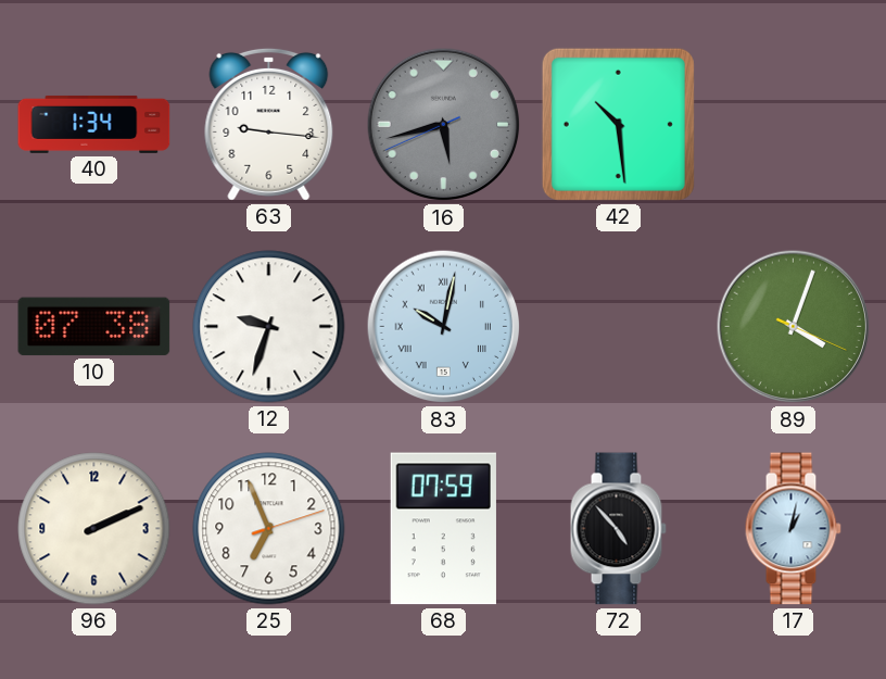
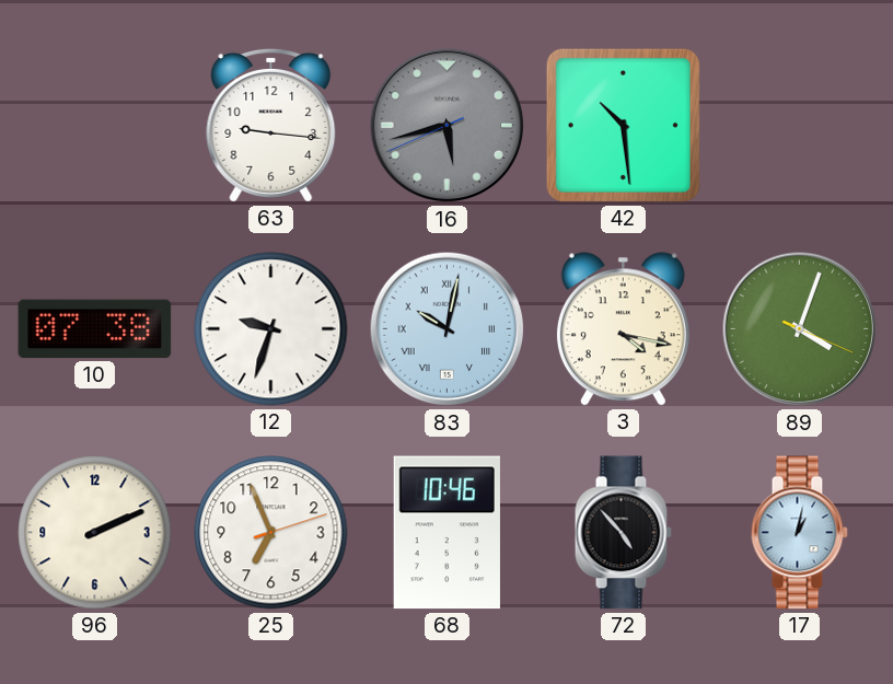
40: 1:34 -> none
3: none -> 4:17
68: 07:59 -> 10:46
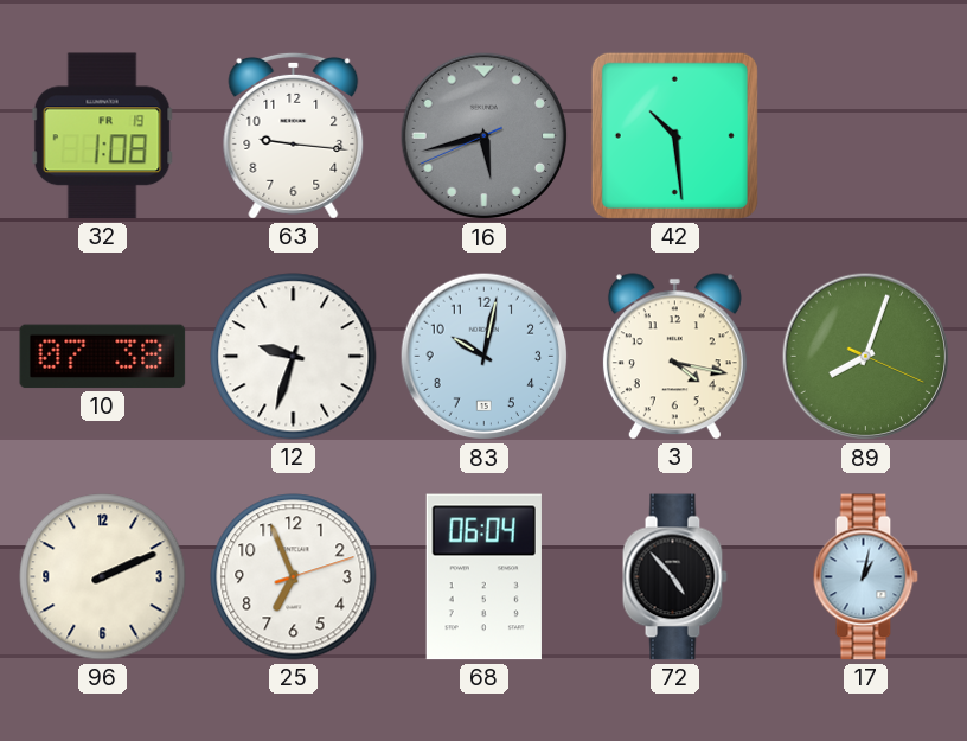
32: none -> 1:08
83 numerals: Roman -> Arabic
89: 4:03 -> 8:03
68: 10:46 -> 06:04
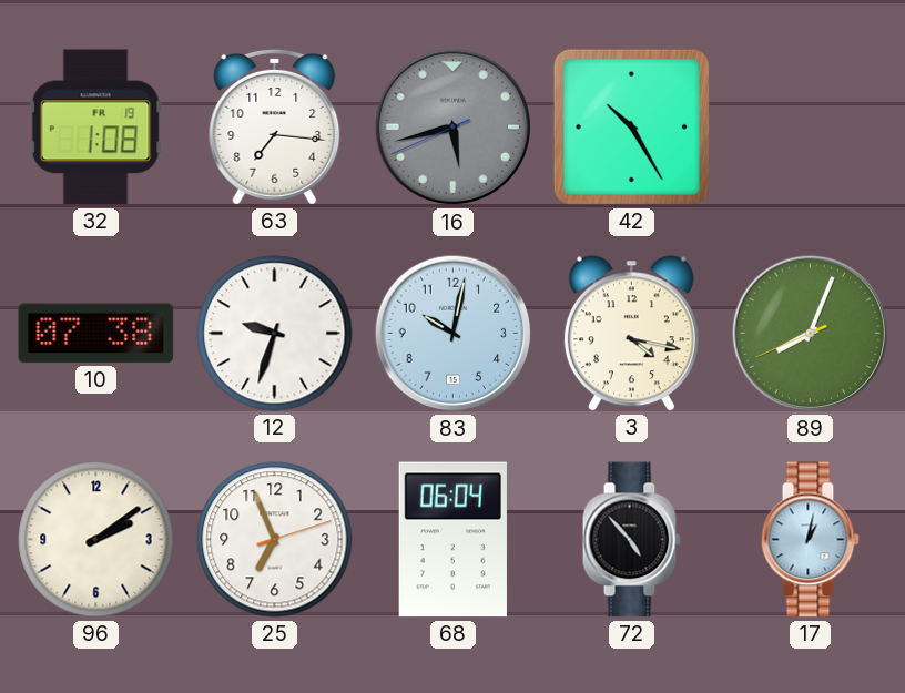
63: 9:16 -> 7:16
42: 10:29 -> 10:25
89: 8:03:19 -> 8:03:41
96: 2:11 -> 2:09
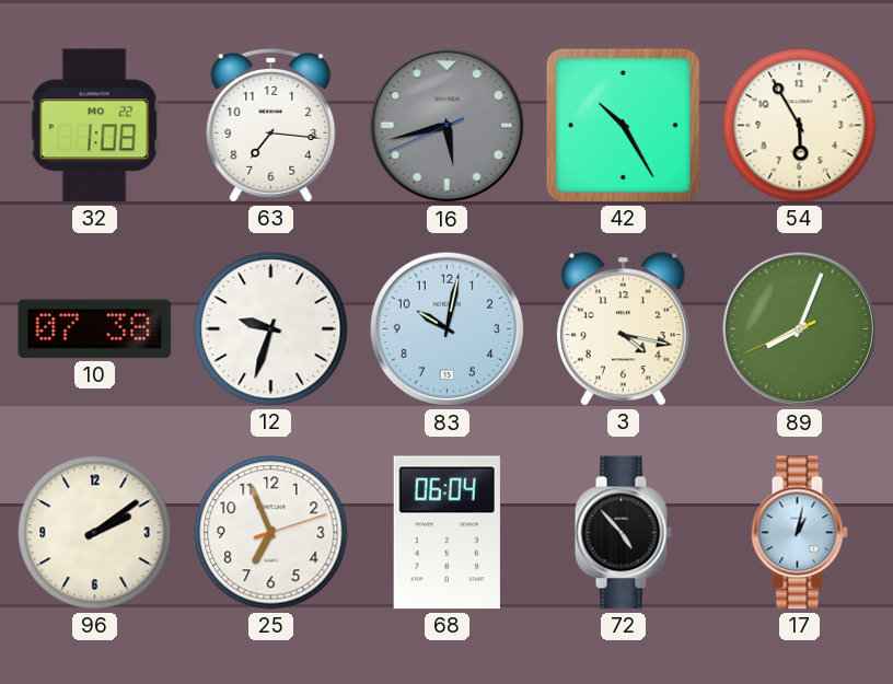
32 date: FR 19 -> MO 22
54: none -> 5:55
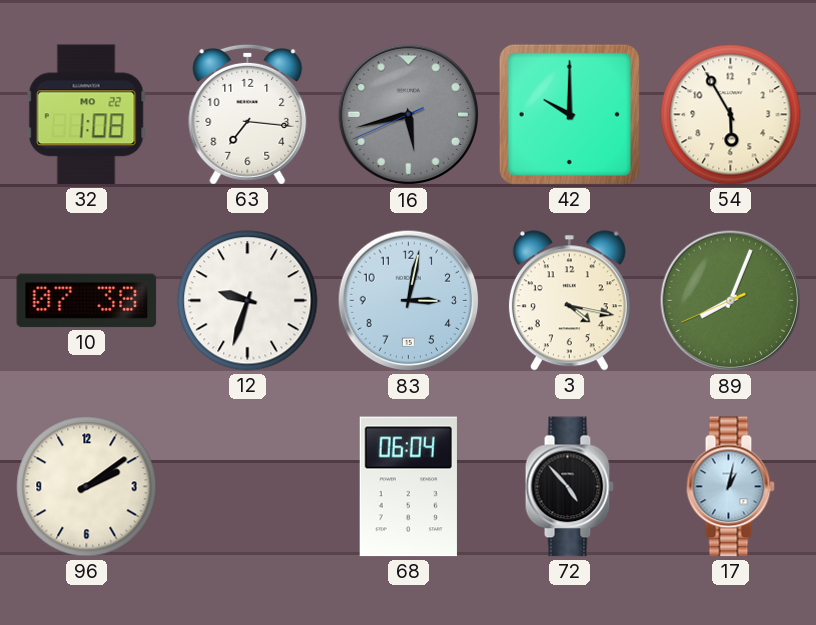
42: 10:25 -> 10:00
83: 10:02 -> 3:02
25: 6:56 -> none
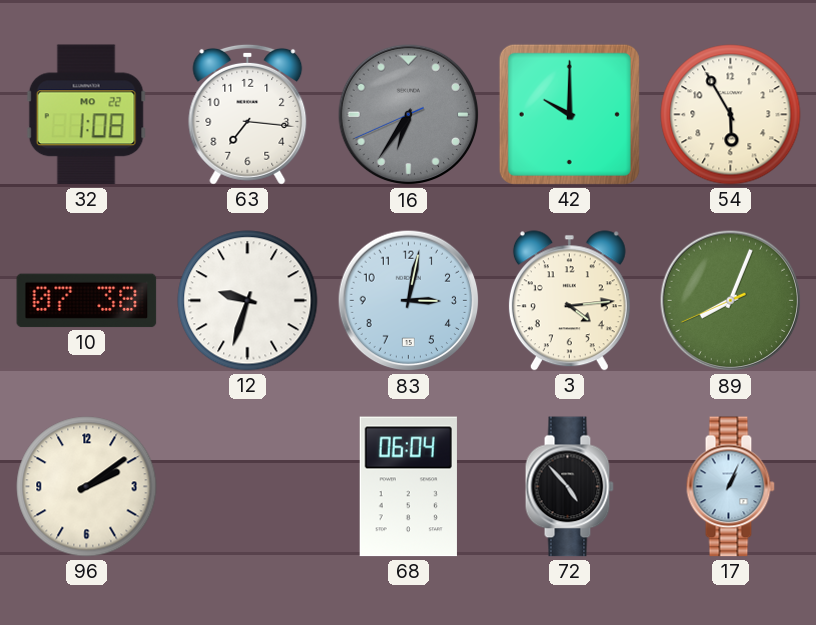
16: 5:42 -> 6:35
3: 4:17 -> 4:14
17: 1:02 -> 1:04
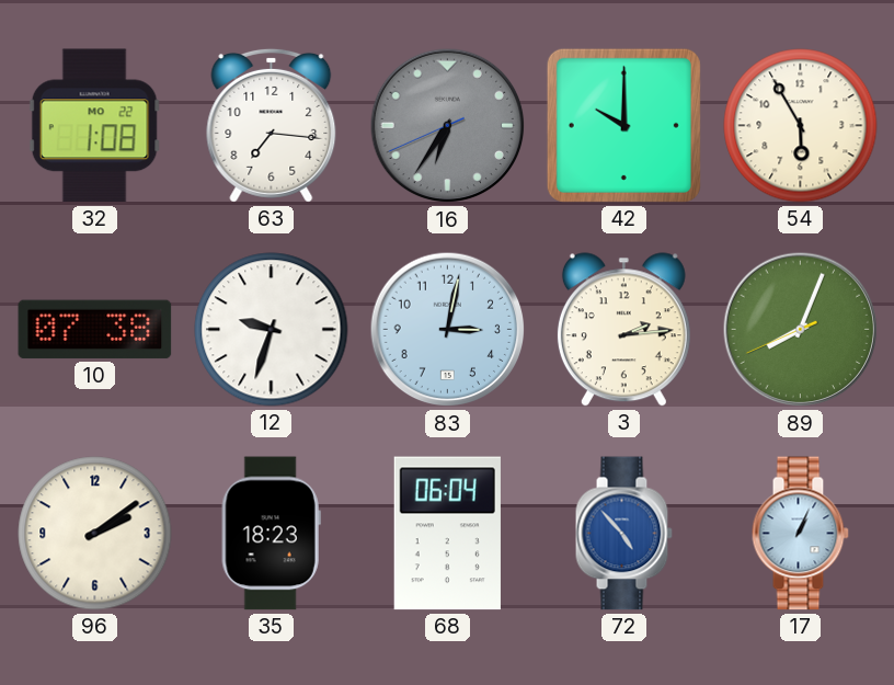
3: 4:14 -> 2:14
35: none -> 18:23
72 dial: black -> blue
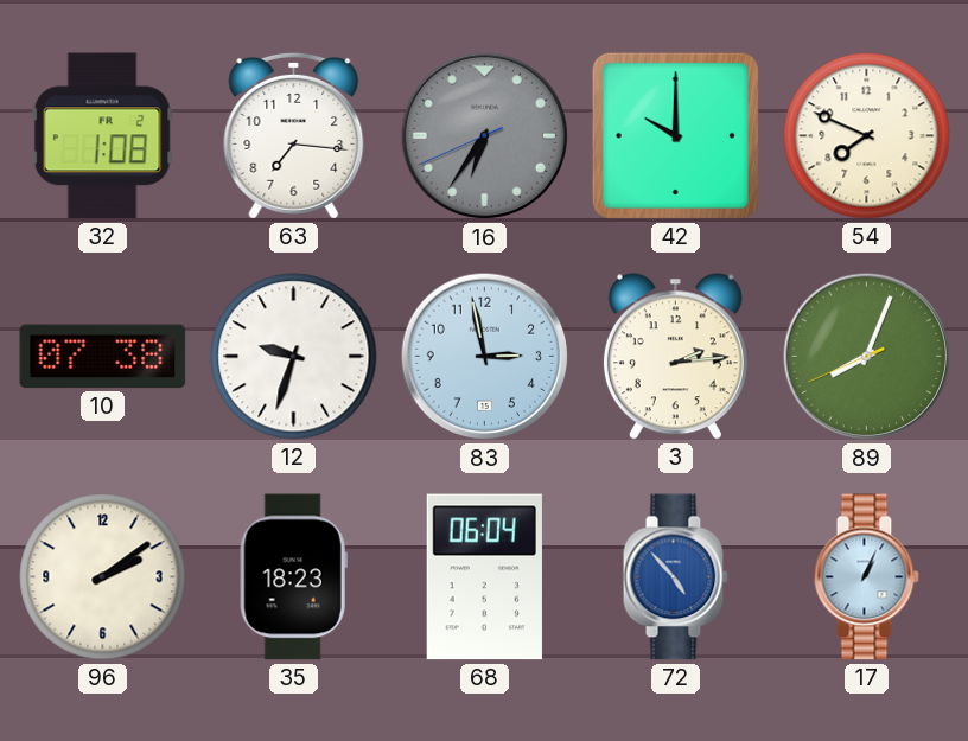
32 date: MO 22 -> FR 2
54: 5:55 -> 7:49
83: 3:02 -> 2:58
